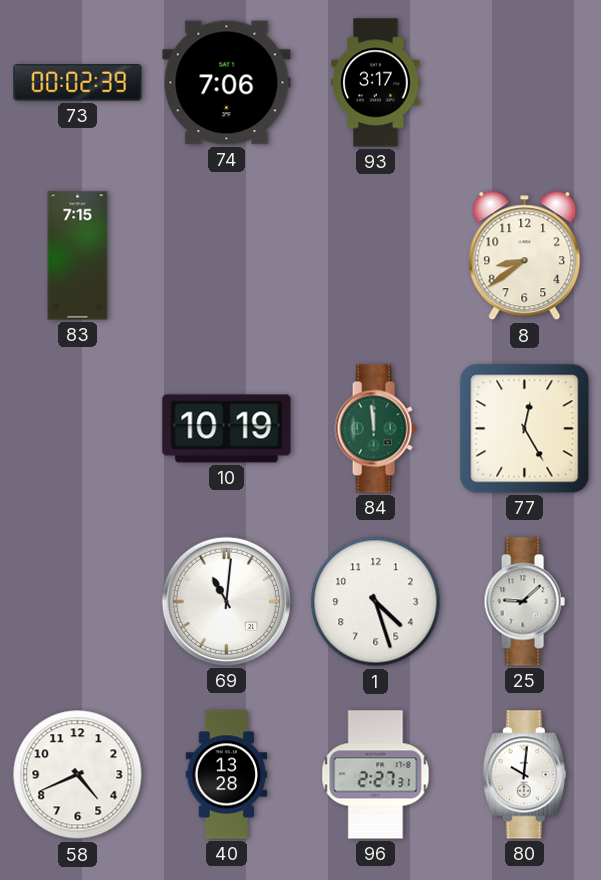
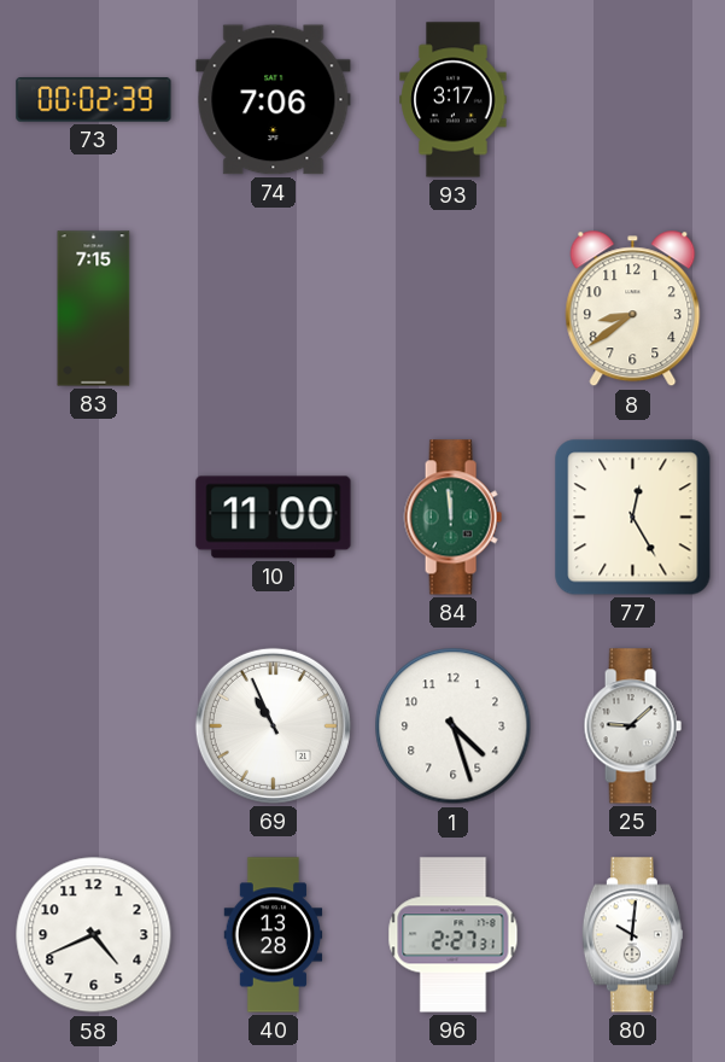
10: 10:19 -> 11:00
69: 11:01 -> 10:56
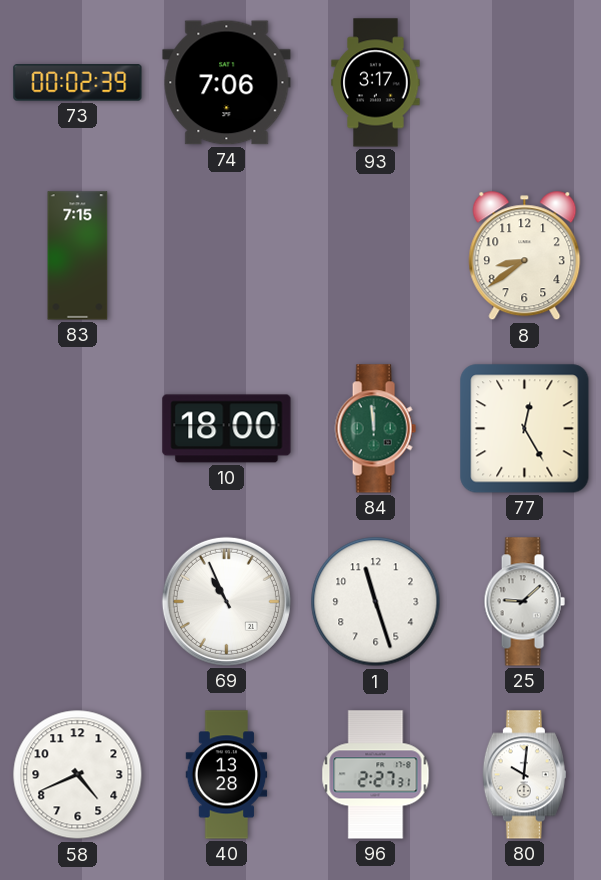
10: 11:00 -> 18:00
1: 4:27 -> 11:27
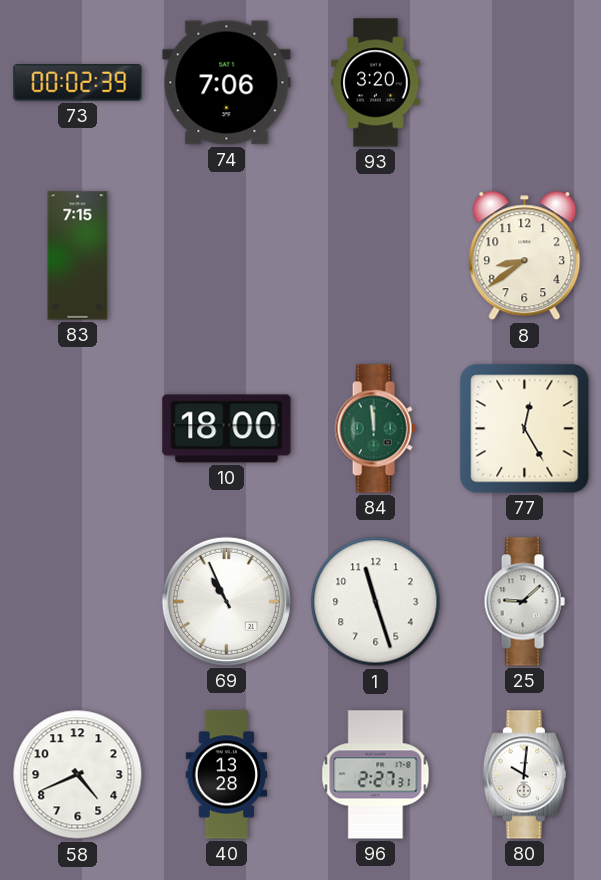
93: 3:17 -> 3:20
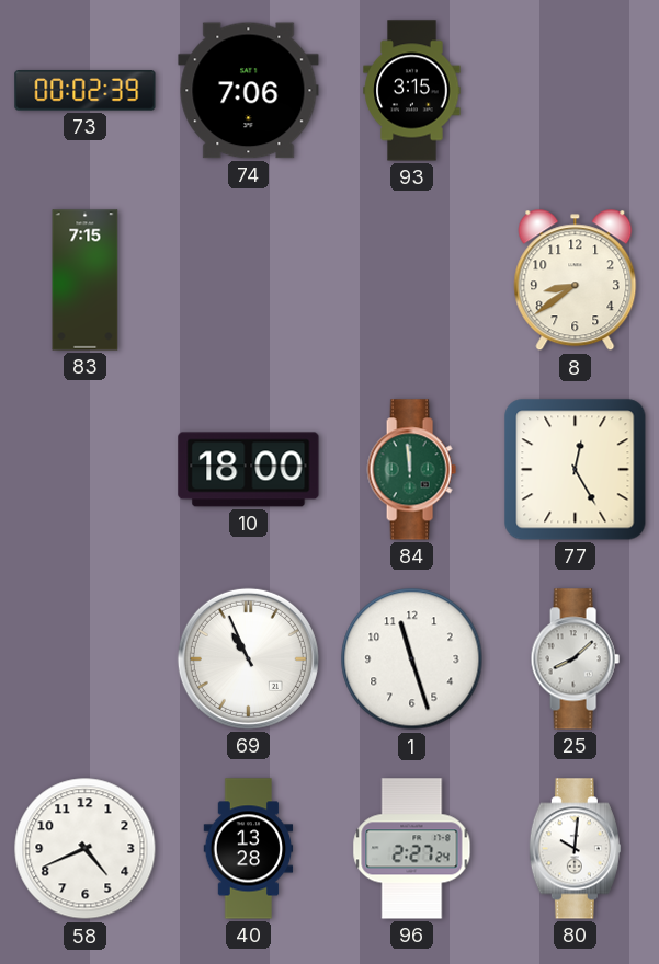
93: 3:20 -> 3:15
25: 9:08 -> 8:08
96: 2:27:31 -> 2:27:24
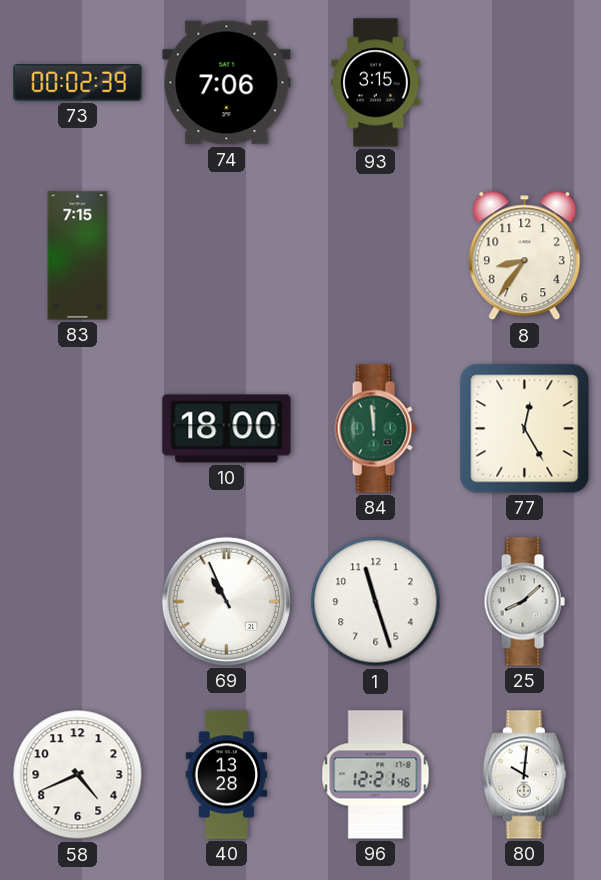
8: 8:39 -> 8:36
96: 2:27 -> 12:21
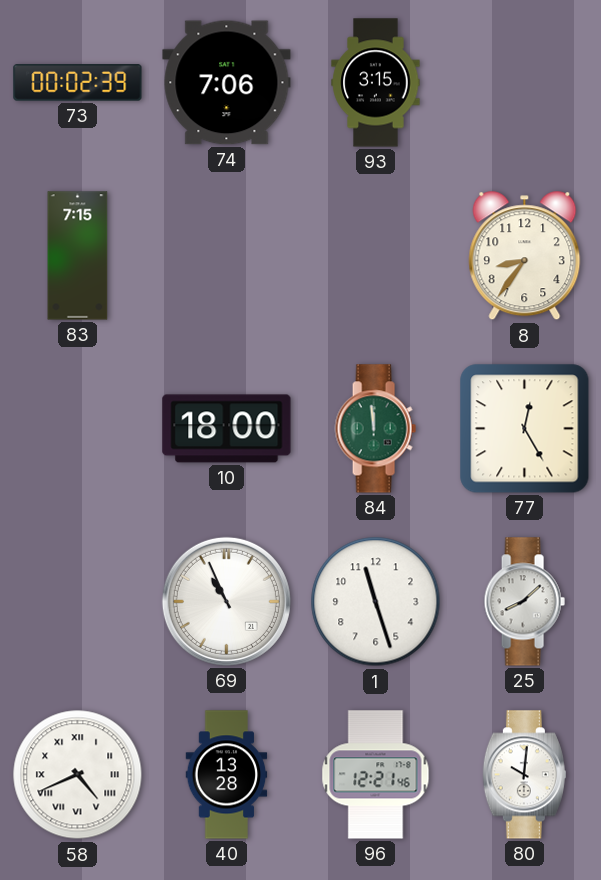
58 numerals: Arabic -> Roman
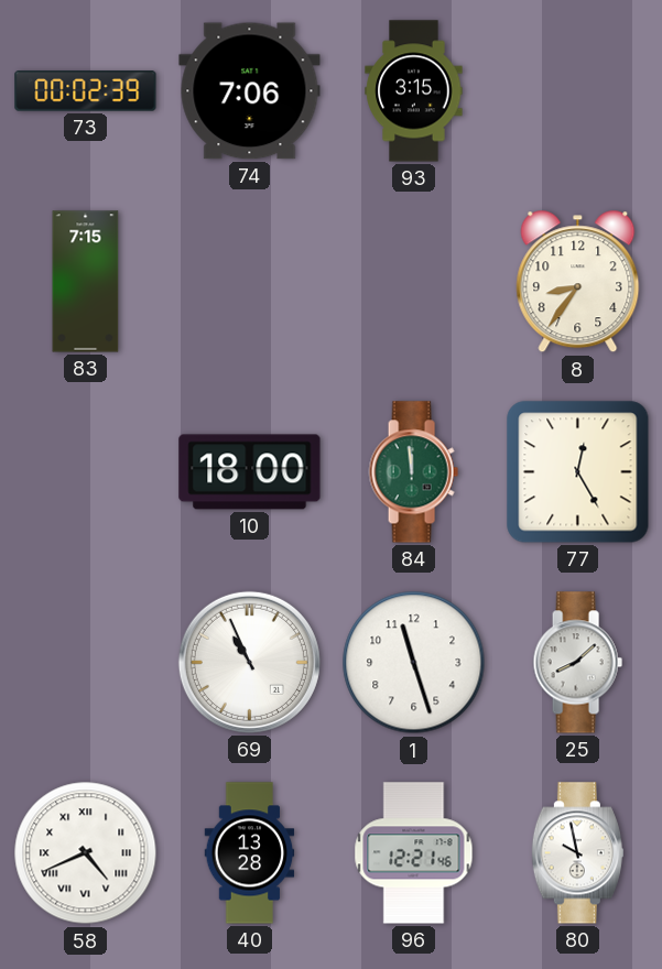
80: 10:01 -> 9:58
